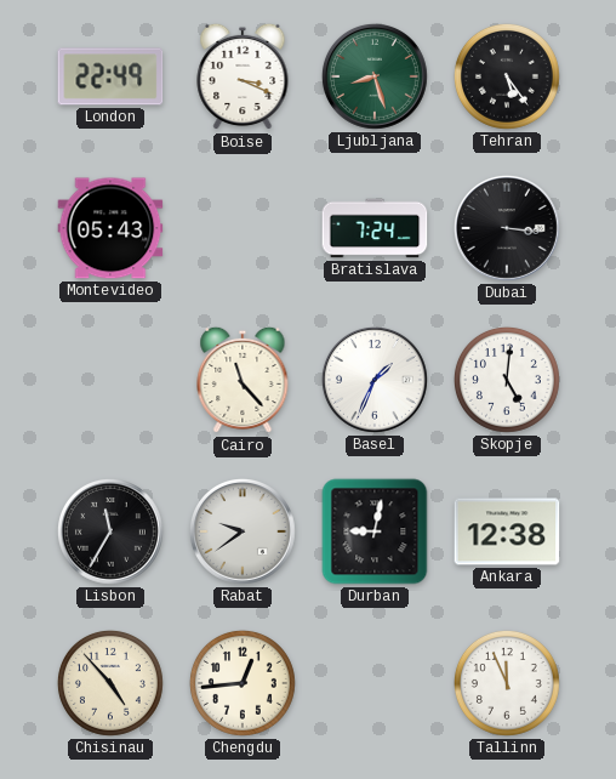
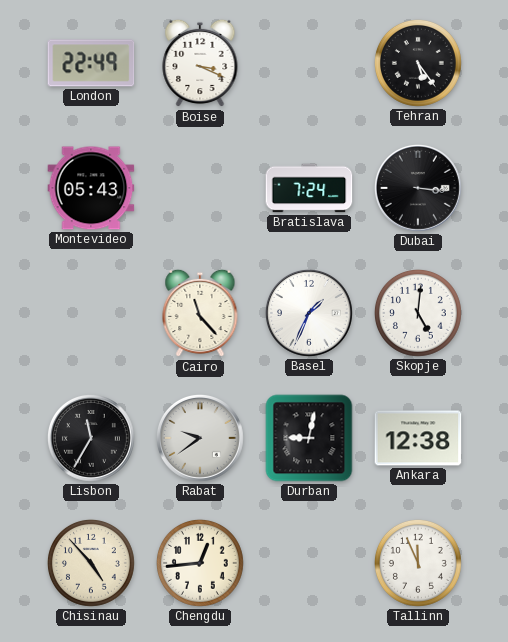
Ljubljana: 8:27 -> none
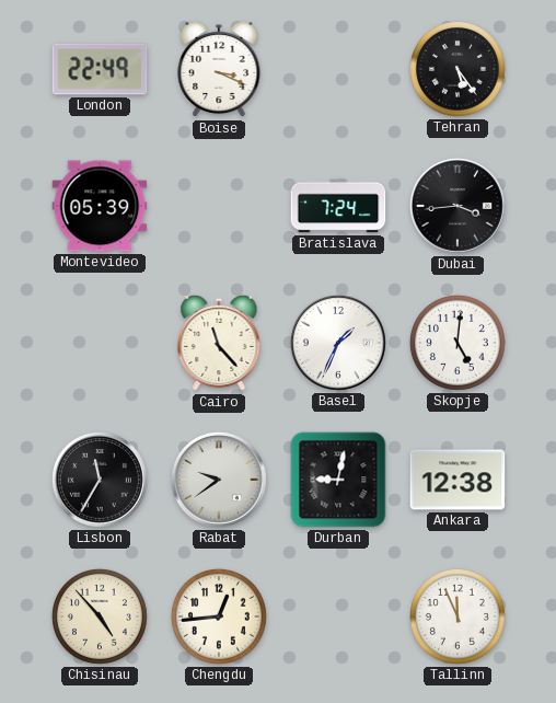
Montevideo: 05:43 -> 05:39
Dubai: 3:16 -> 3:44
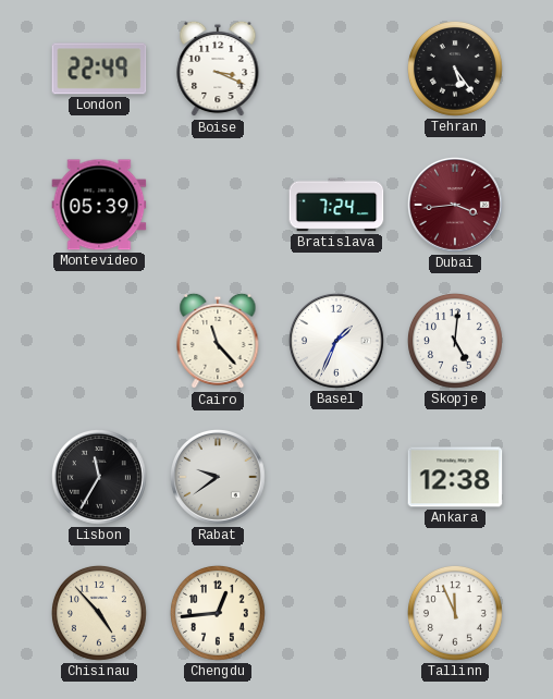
Dubai dial: black -> burgundy
Durban: 9:02 -> none
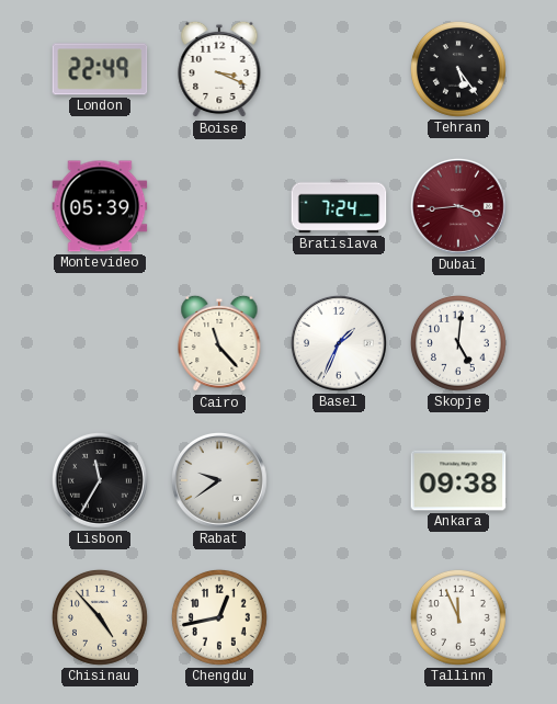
Ankara: 12:38 -> 09:38
Chengdu: 12:44 -> 12:43
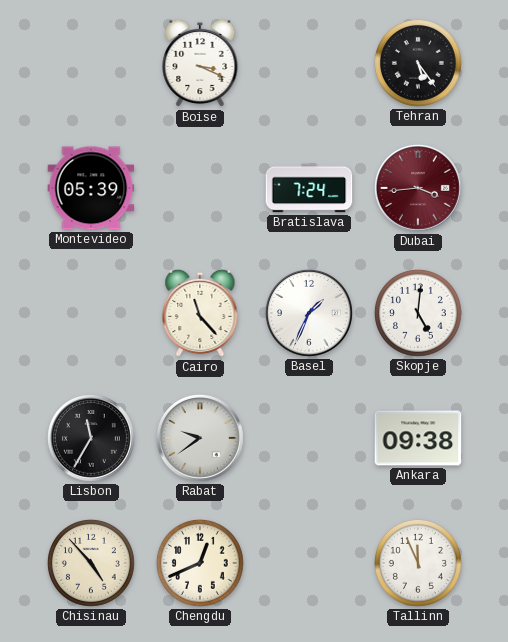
London: 22:49 -> none
Chengdu: 12:43 -> 12:41
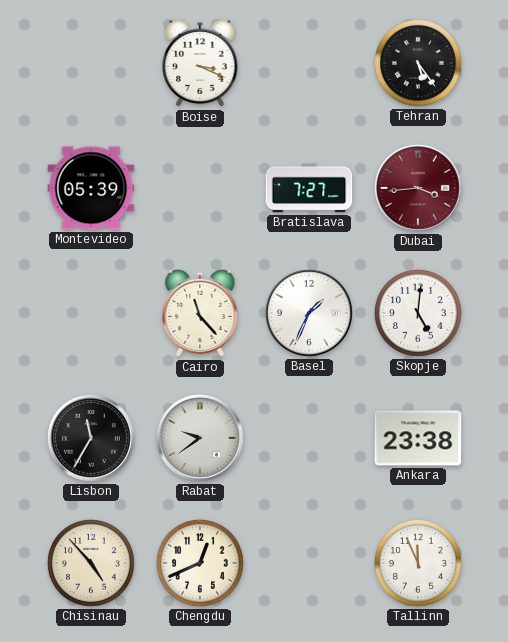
Bratislava: 7:24 -> 7:27
Ankara: 09:38 -> 23:38
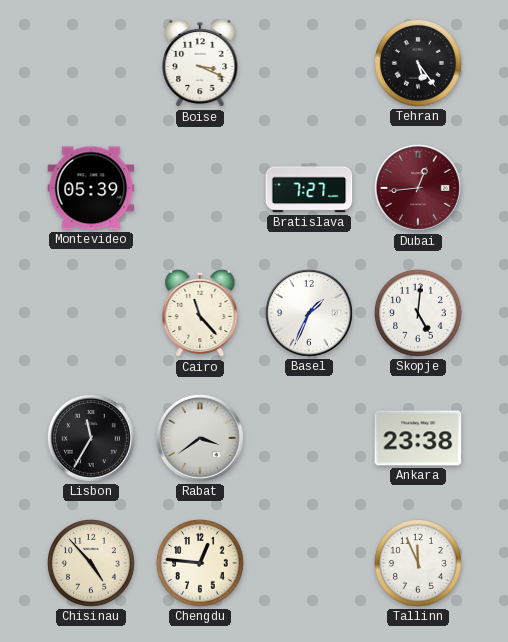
Dubai: 3:44 -> 12:44
Rabat: 9:39 -> 3:39
Chengdu: 12:41 -> 12:46
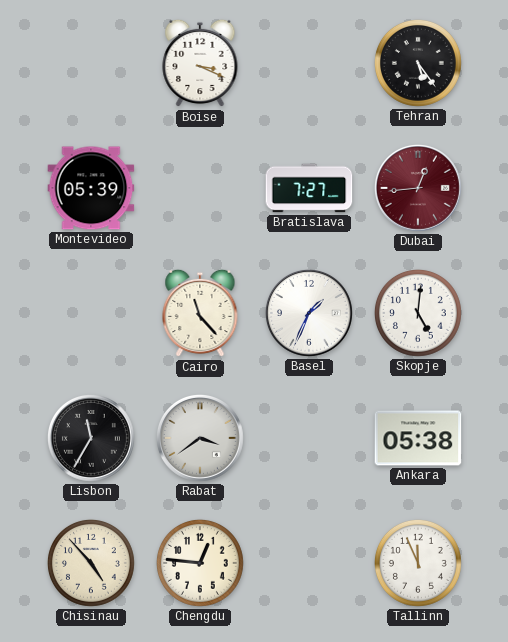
Ankara: 23:38 -> 05:38
